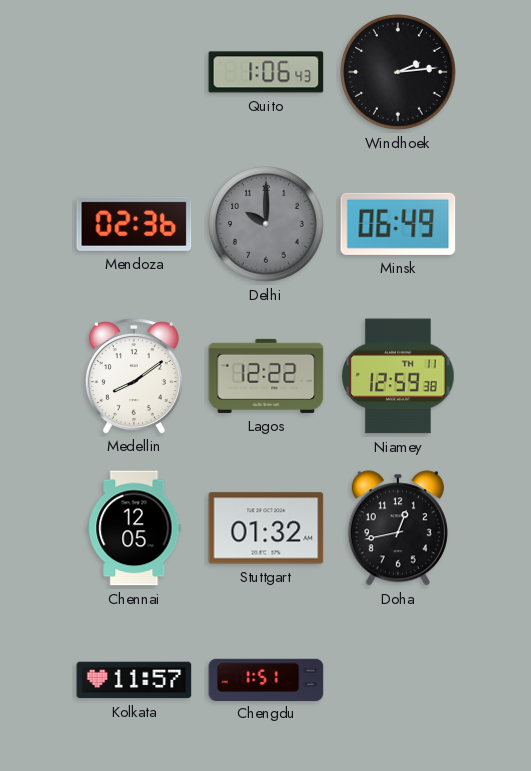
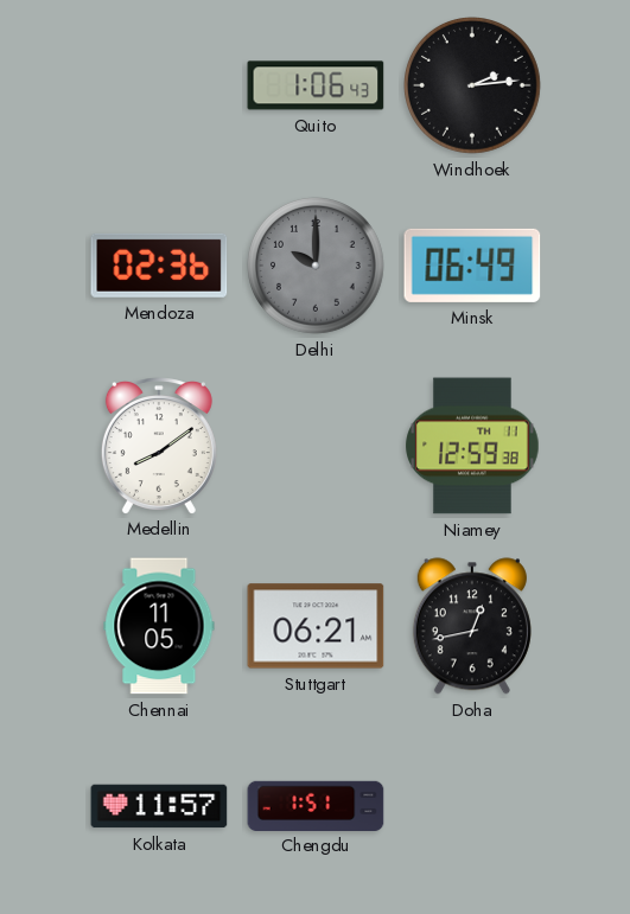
Lagos: 12:22 -> none
Chennai: 12:05 -> 11:05
Stuttgart: 01:32 -> 06:21
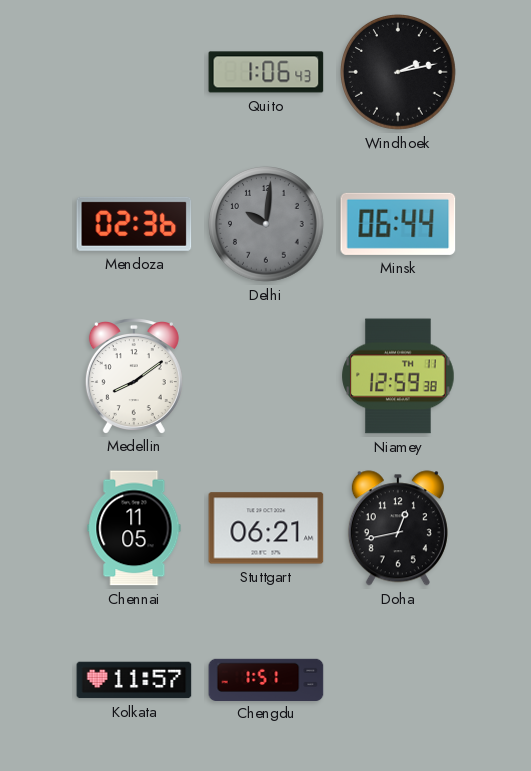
Windhoek: 2:14 -> 2:13
Delhi: 10:00 -> 10:01
Minsk: 06:49 -> 06:44
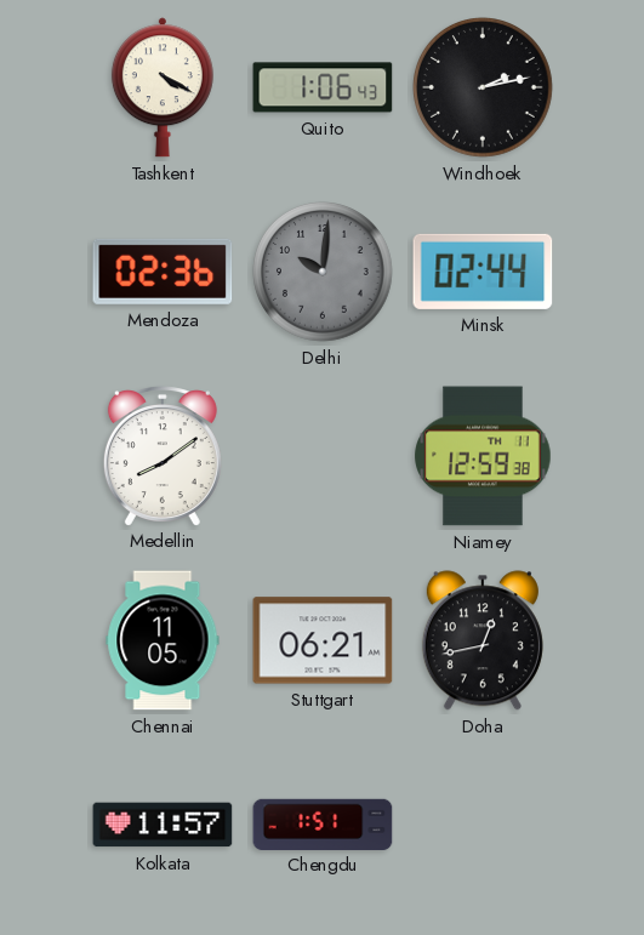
Tashkent: none -> 4:20
Minsk: 06:44 -> 02:44
